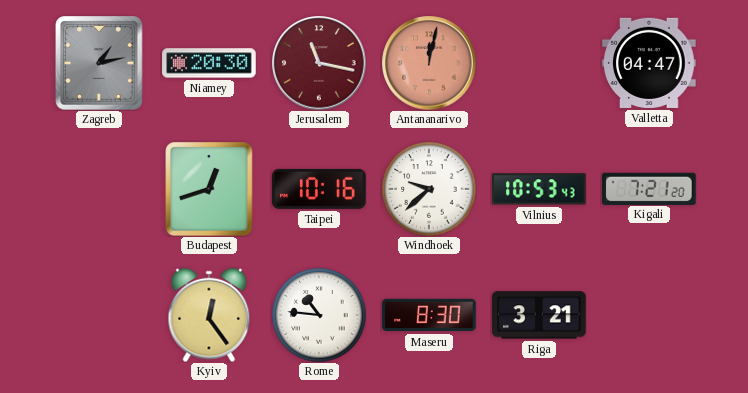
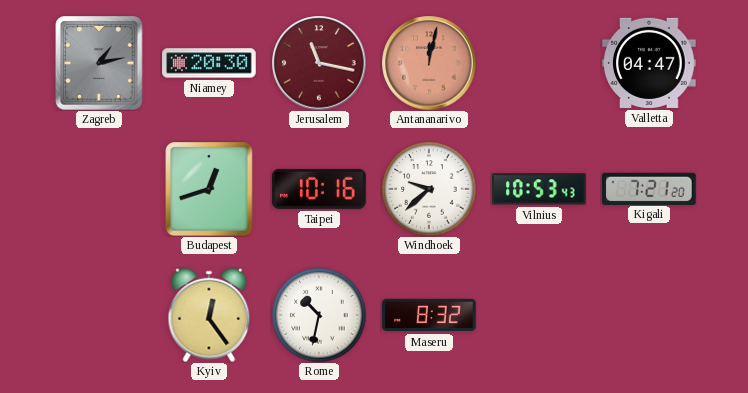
Rome: 10:46 -> 10:32
Maseru: 8:30 -> 8:32
Riga: 3:21 -> none
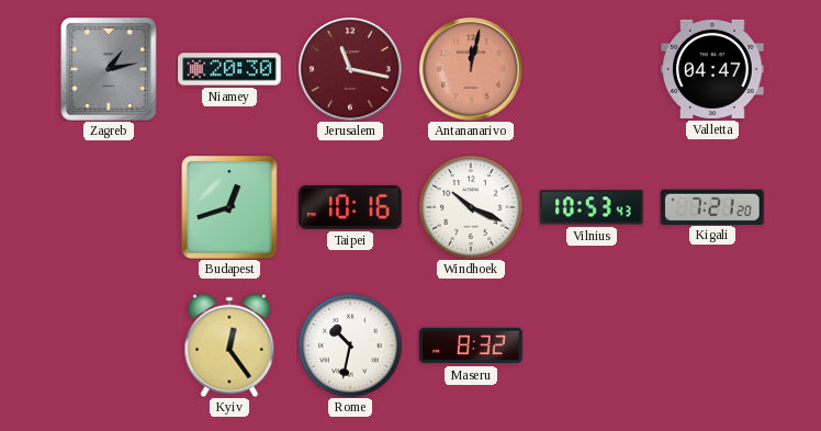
Windhoek: 9:38 -> 10:19
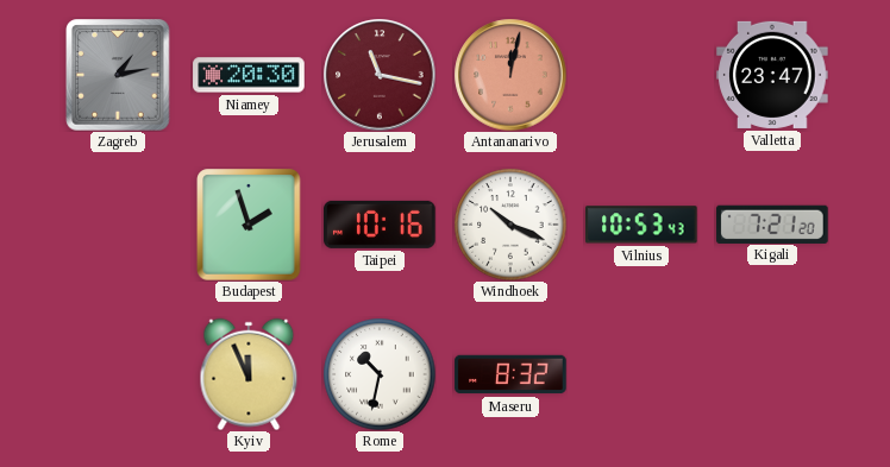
Valletta: 04:47 -> 23:47
Budapest: 12:42 -> 1:57
Kyiv: 12:24 -> 11:56
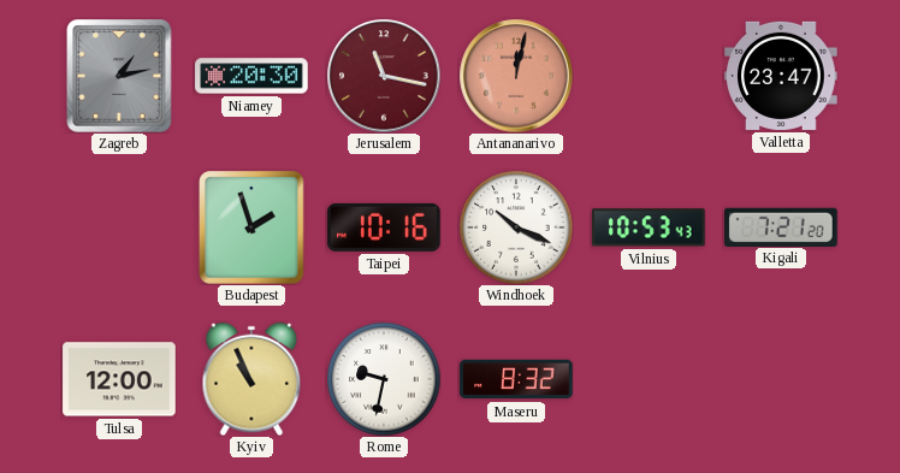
Tulsa: none -> 12:00
Kyiv: 11:56 -> 10:56
Rome: 10:32 -> 9:32
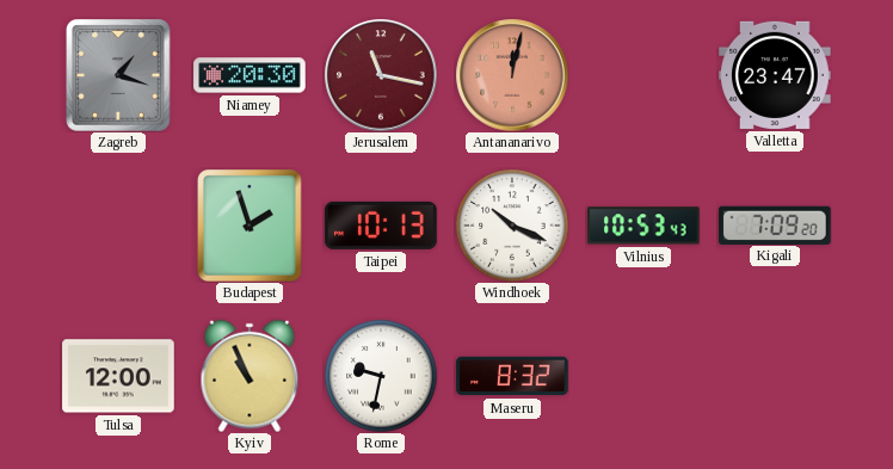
Zagreb: 1:13 -> 1:18
Taipei: 10:16 -> 10:13
Kigali: 7:21 -> 7:09
